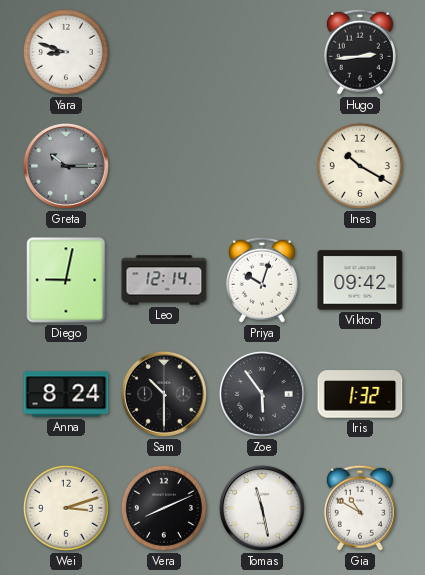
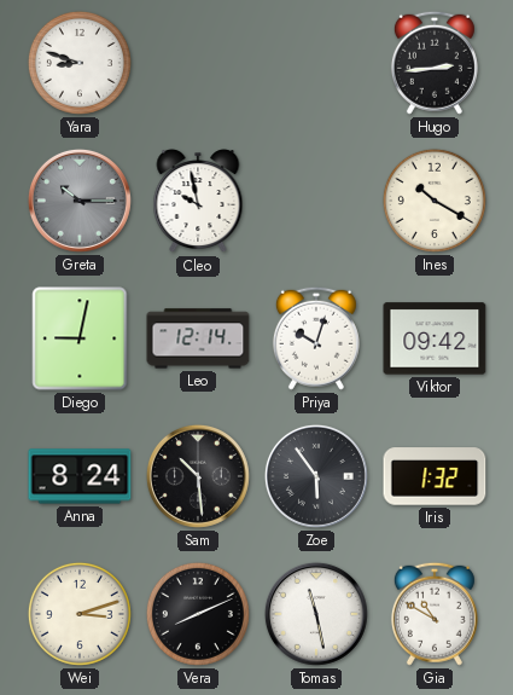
Cleo: none -> 9:58
Sam: 10:30 -> 10:29
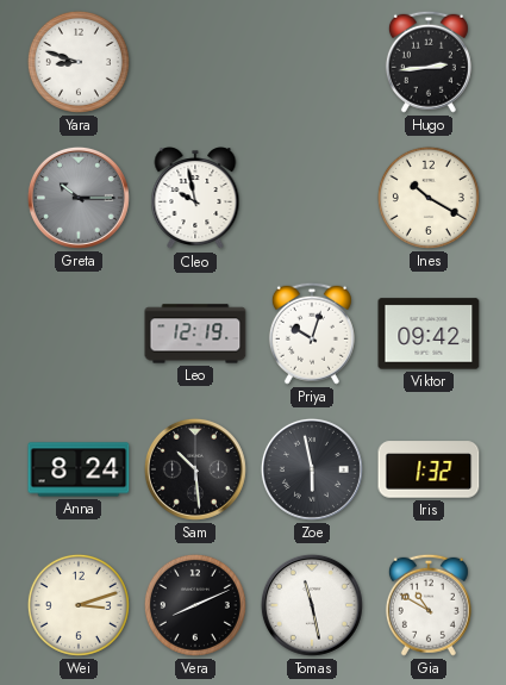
Diego: 9:02 -> none
Leo: 12:14 -> 12:19
Zoe: 5:54 -> 5:58
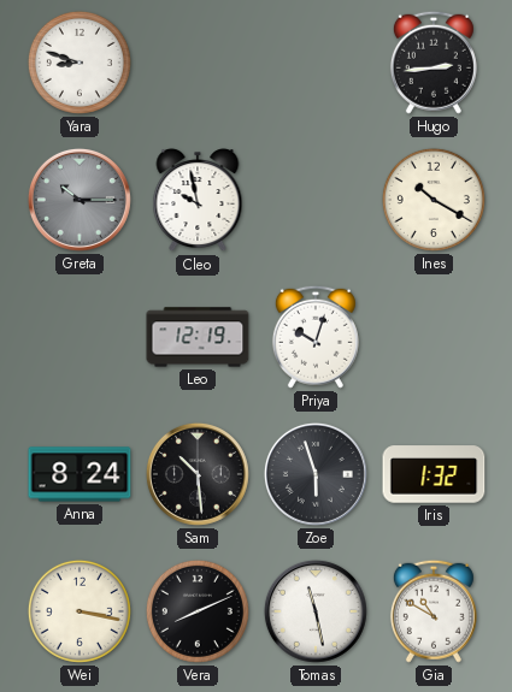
Viktor: 09:42 -> none
Zoe: 5:58 -> 5:57
Wei: 3:12 -> 3:17
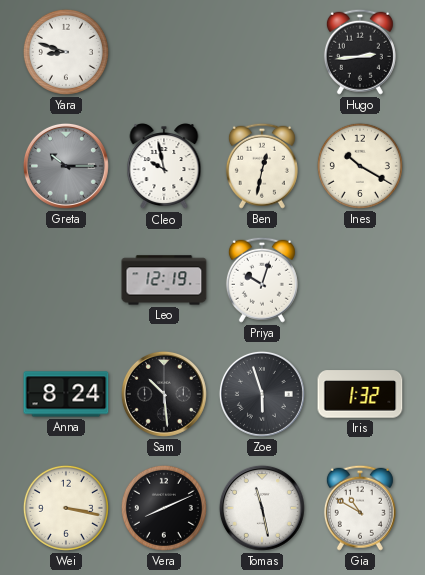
Ben: none -> 12:32
